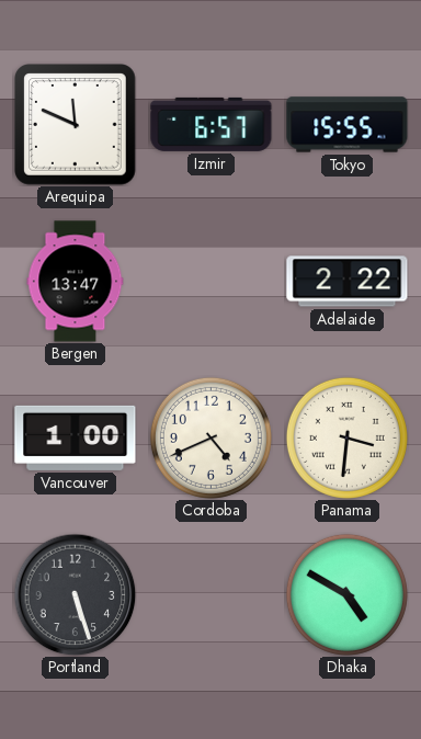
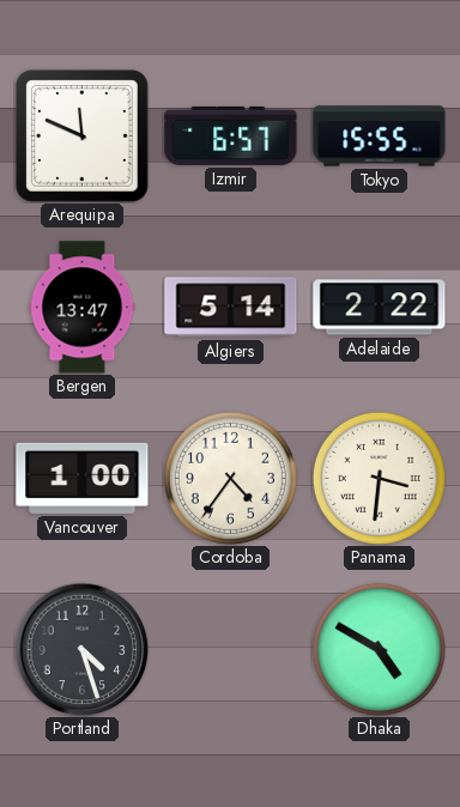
Algiers: none -> 5:14
Cordoba: 4:41 -> 4:36
Portland: 5:27 -> 4:27
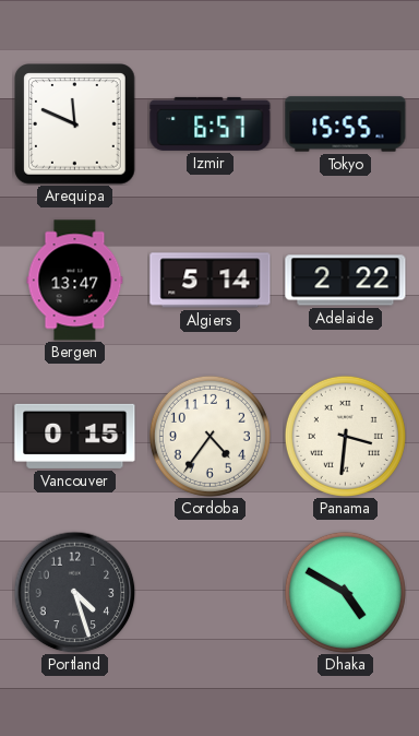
Vancouver: 1:00 -> 0:15
